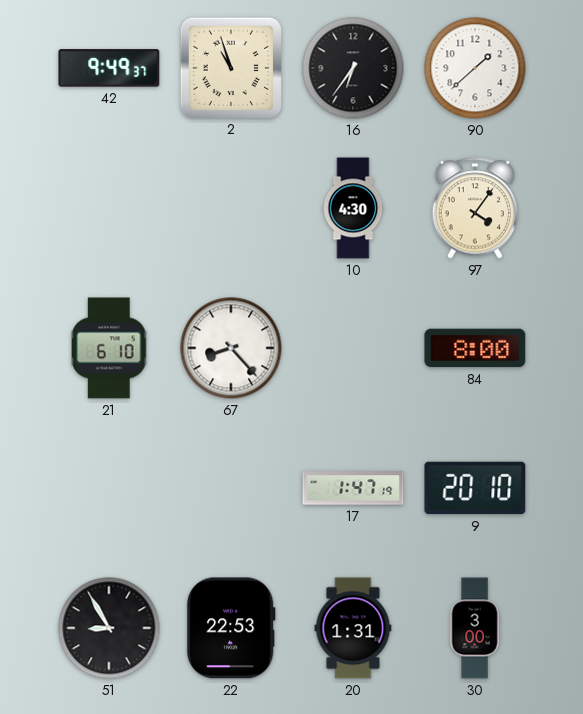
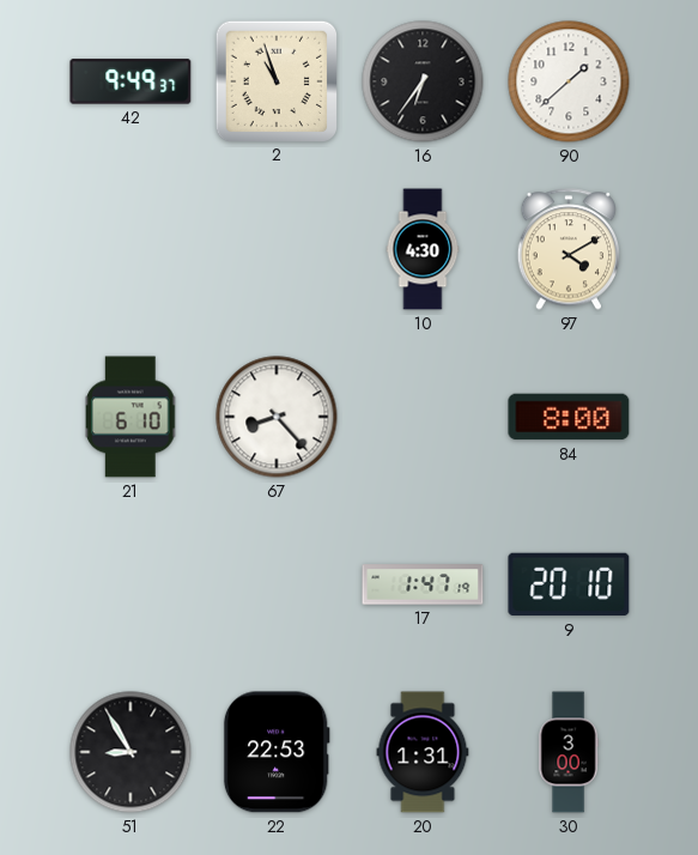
97: 4:06 -> 4:10
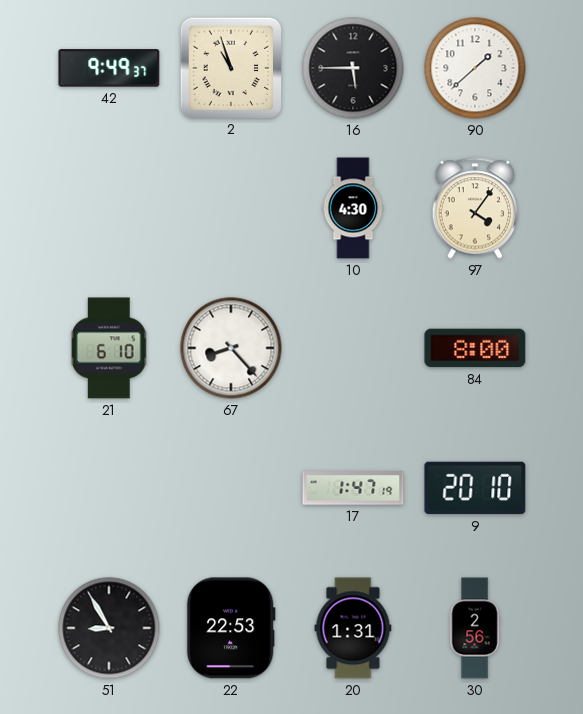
16: 6:36 -> 5:45
97: 4:10 -> 4:06
30: 3:00 -> 2:56
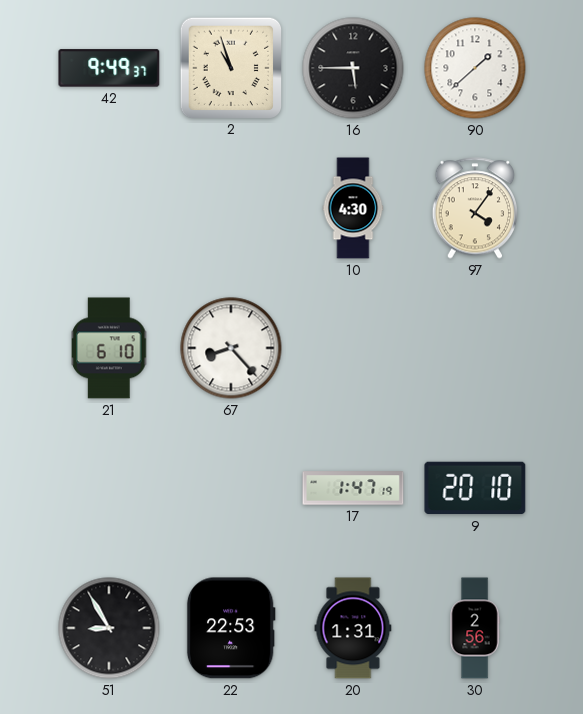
84: 8:00 -> none
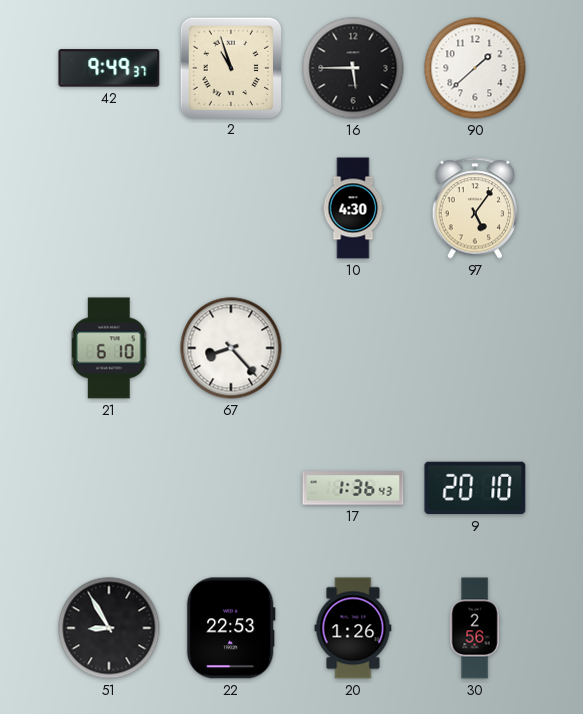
97: 4:06 -> 5:06
17: 1:47 -> 1:36
20: 1:31 -> 1:26
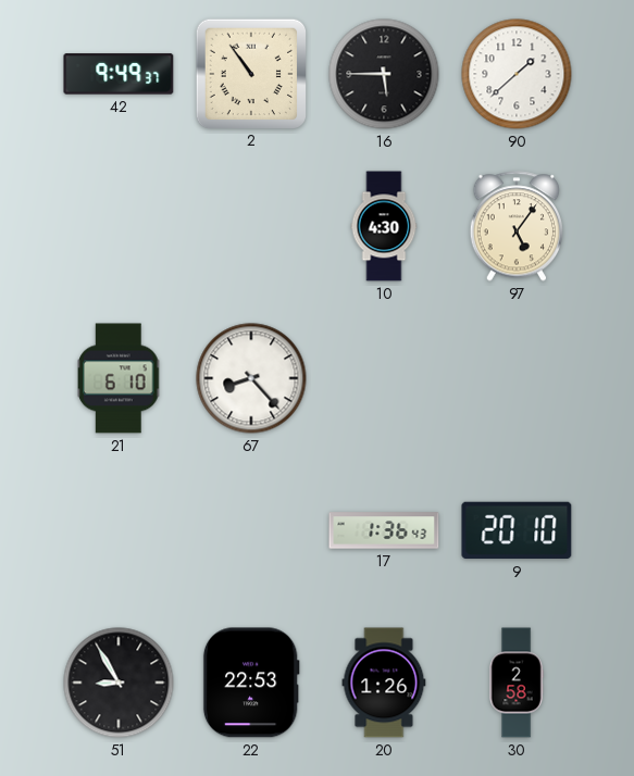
2: 10:57 -> 10:54
30: 2:56 -> 2:58
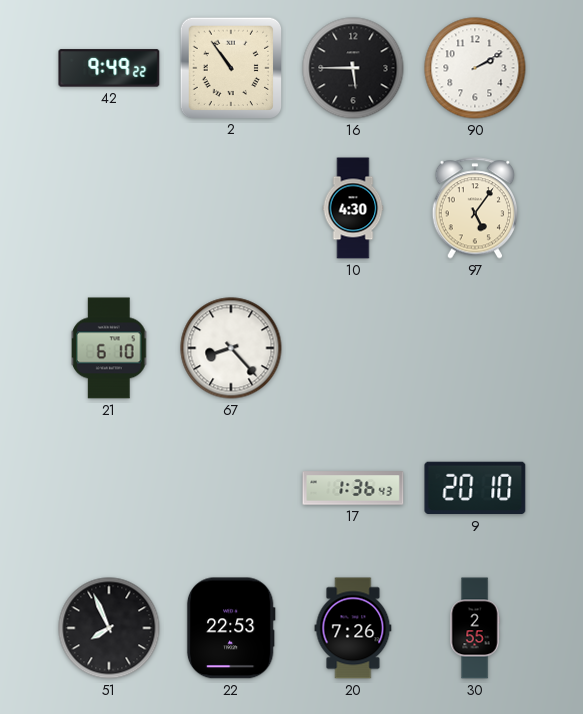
42: 9:49:37 -> 9:49:22
90: 1:38 -> 2:10
51: 8:55 -> 7:56
20: 1:26 -> 7:26
30: 2:58 -> 2:55
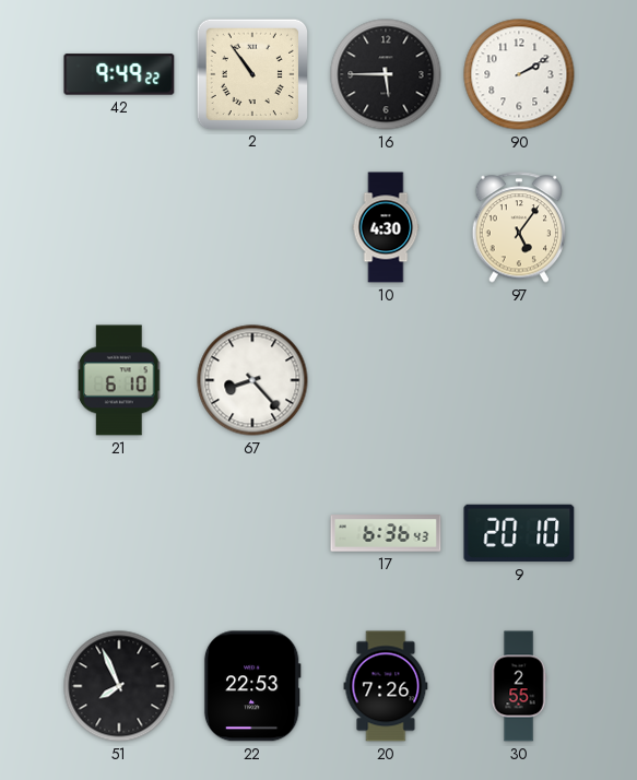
17: 1:36 -> 6:36
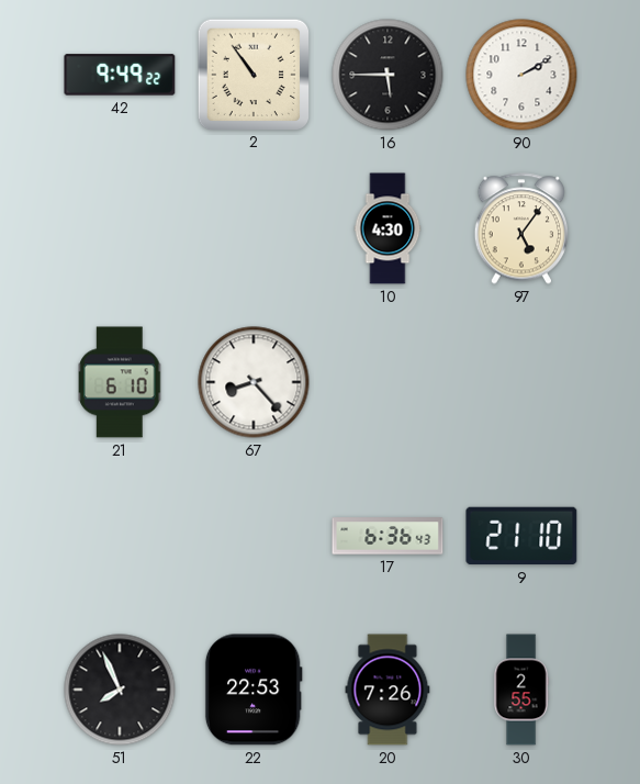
9: 20:10 -> 21:10
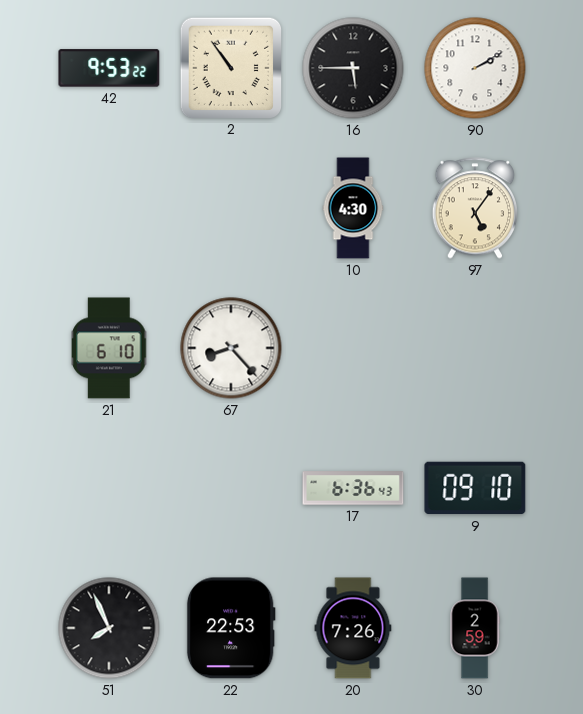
42: 9:49 -> 9:53
9: 21:10 -> 09:10
30: 2:55 -> 2:59
